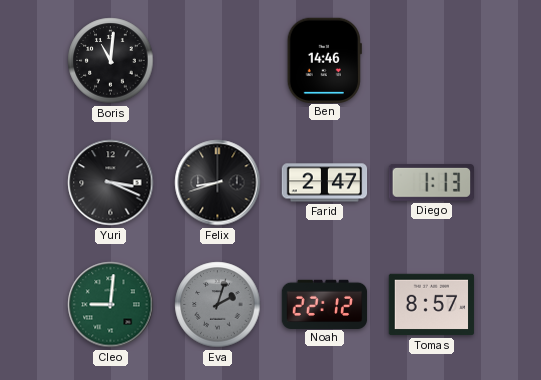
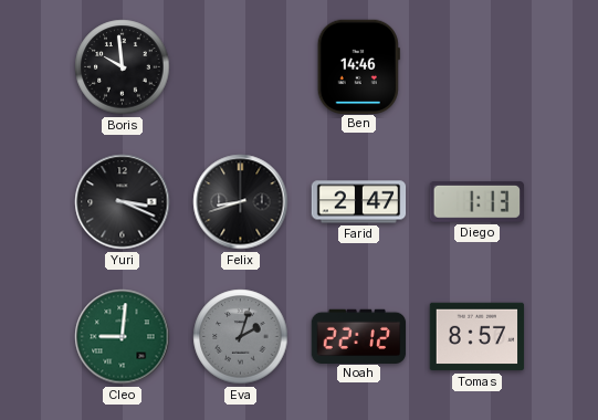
Boris: 11:01 -> 9:59
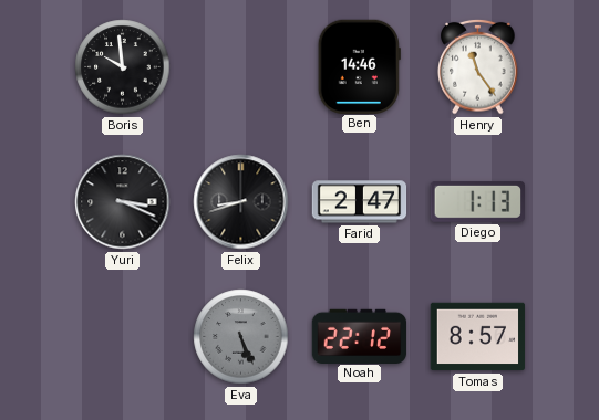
Henry: none -> 11:24
Cleo: 9:01 -> none
Eva: 2:03 -> 5:26
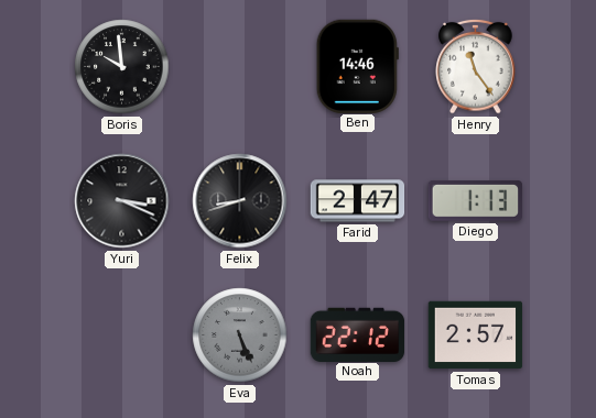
Tomas: 8:57 -> 2:57
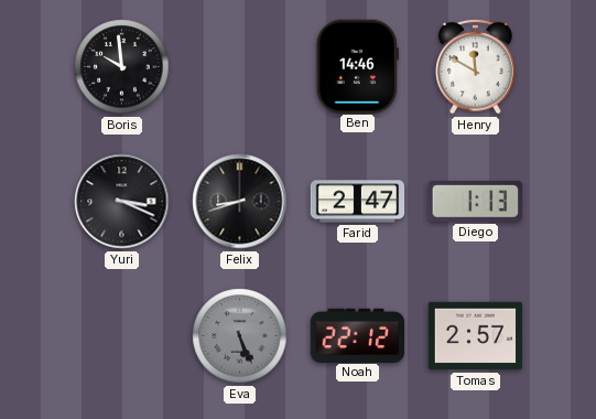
Henry: 11:24 -> 11:50
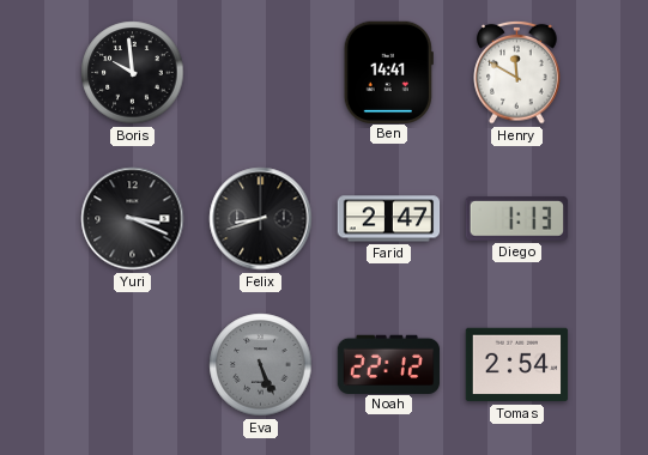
Ben: 14:46 -> 14:41
Tomas: 2:57 -> 2:54
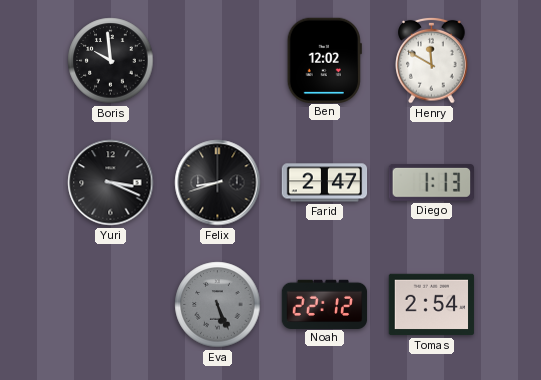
Ben: 14:41 -> 12:02
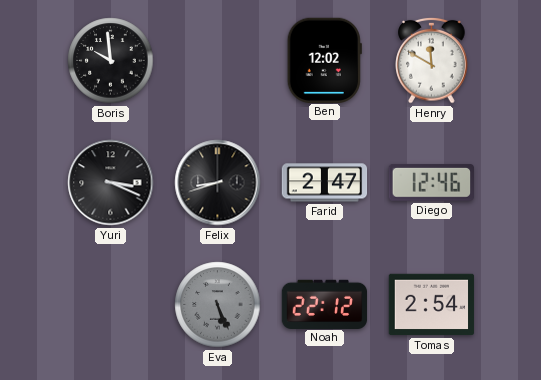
Diego: 1:13 -> 12:46
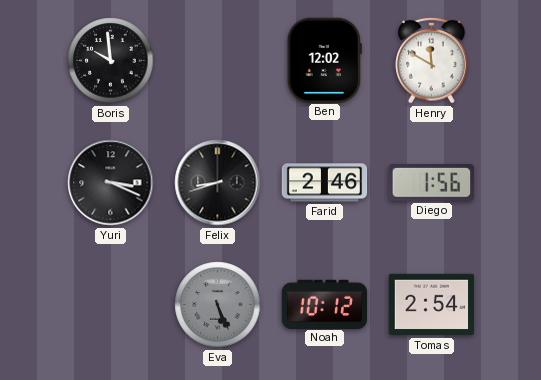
Farid: 2:47 -> 2:46
Diego: 12:46 -> 1:56
Noah: 22:12 -> 10:12
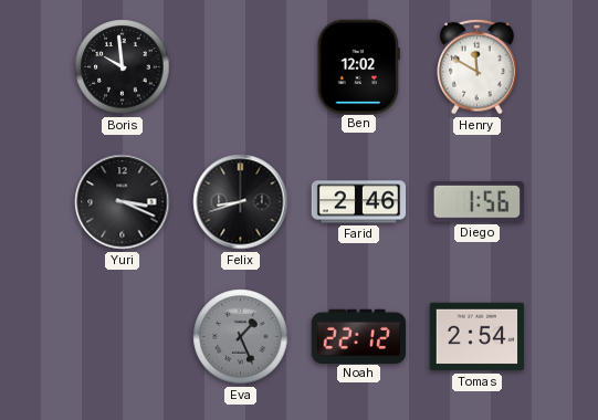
Eva: 5:26 -> 1:26
Noah: 10:12 -> 22:12
